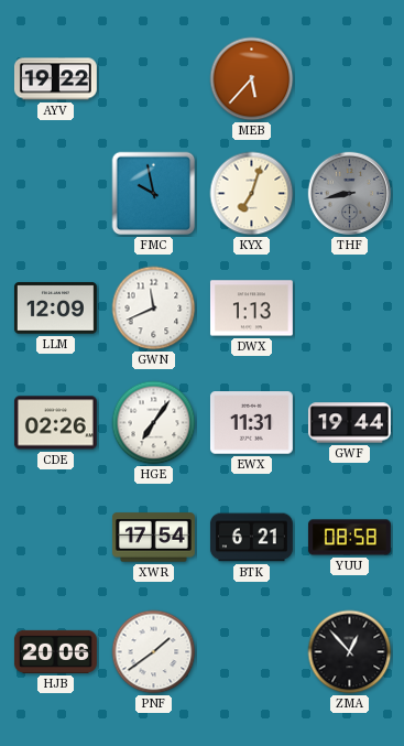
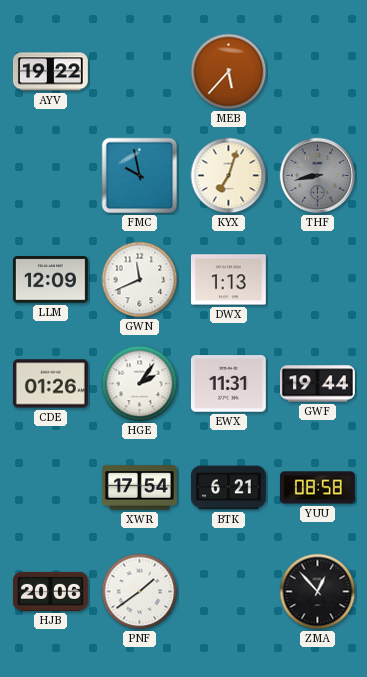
CDE: 02:26 -> 01:26
HGE: 7:06 -> 2:06
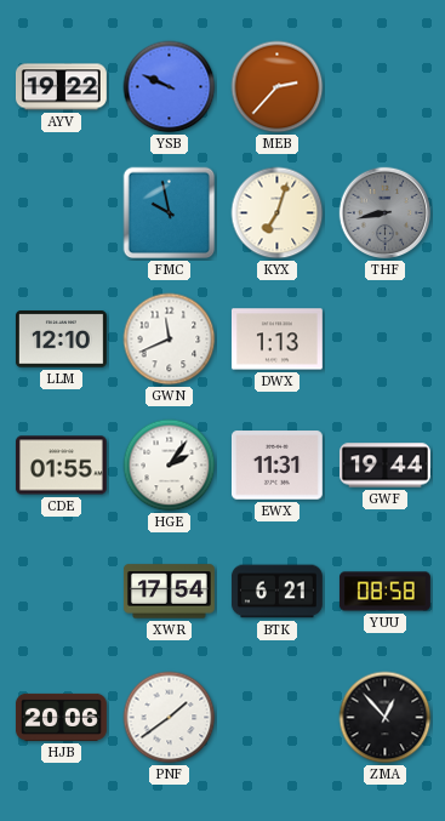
YSB: none -> 9:49
MEB: 5:37 -> 2:37
LLM: 12:09 -> 12:10
CDE: 01:26 -> 01:55
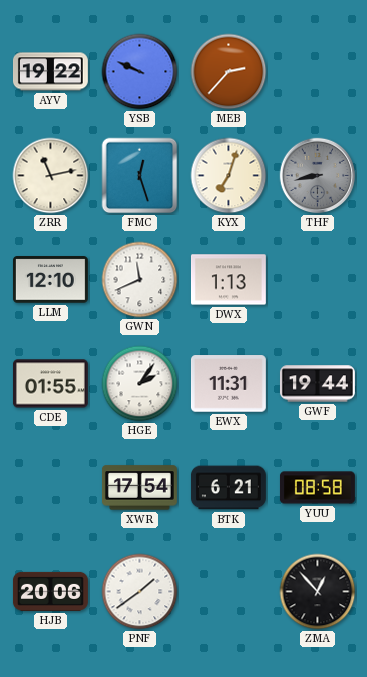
ZRR: none -> 11:13
FMC: 9:58 -> 12:27
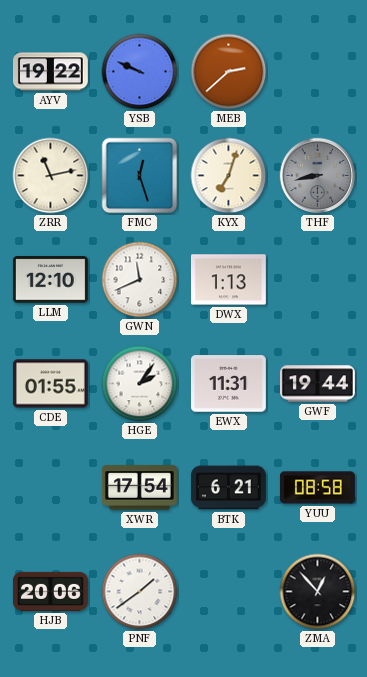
MEB: 2:37 -> 2:38
